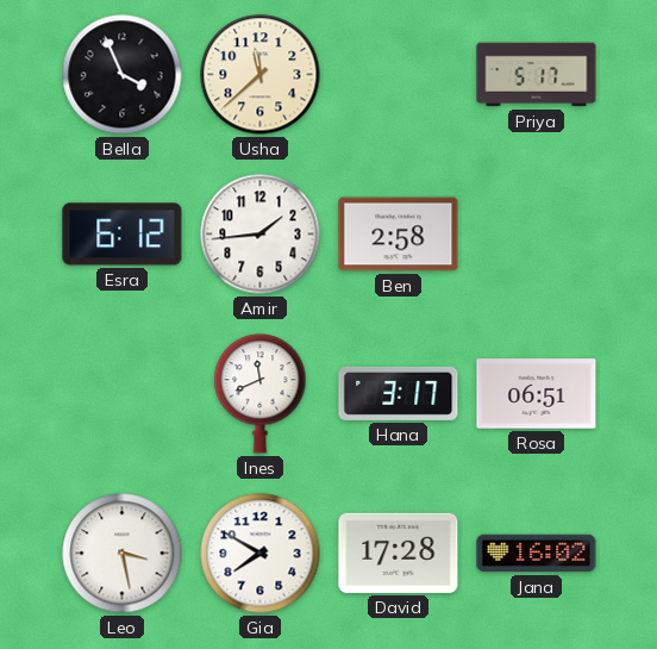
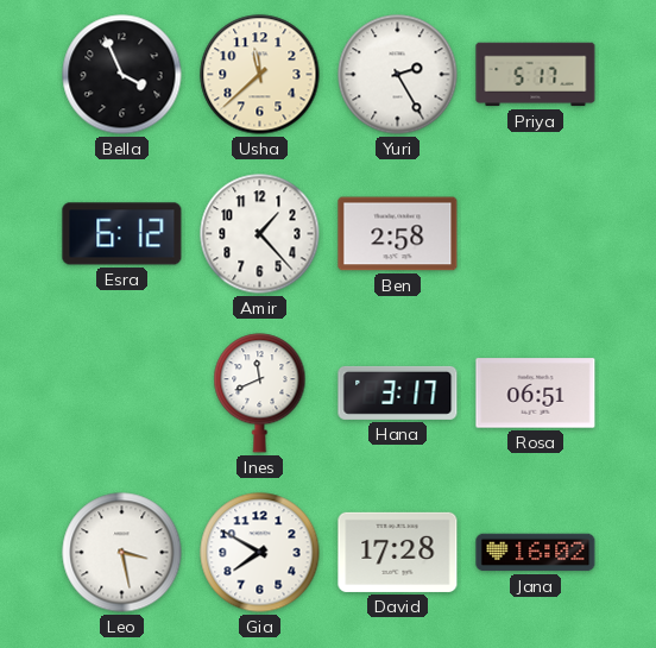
Yuri: none -> 2:25
Amir: 1:44 -> 1:23
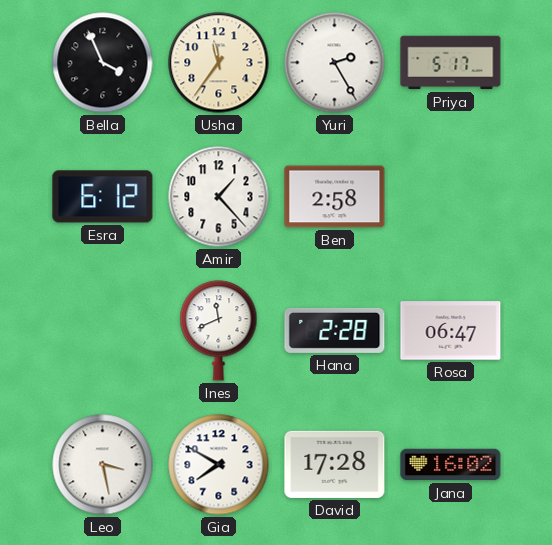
Usha: 11:38 -> 11:36
Hana: 3:17 -> 2:28
Rosa: 06:51 -> 06:47
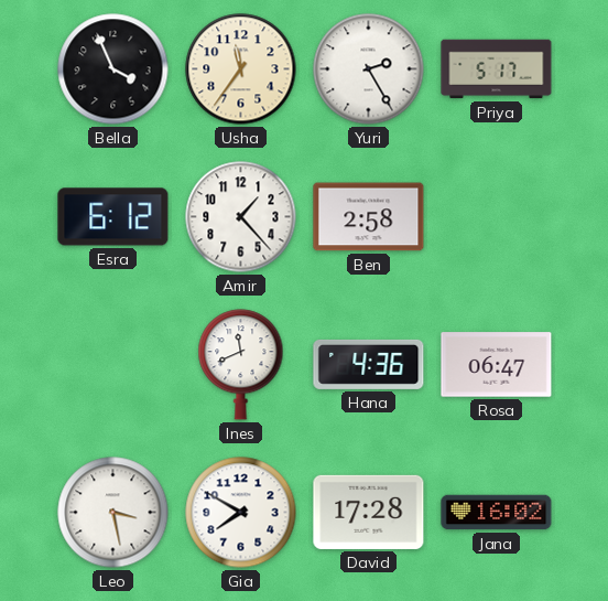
Hana: 2:28 -> 4:36
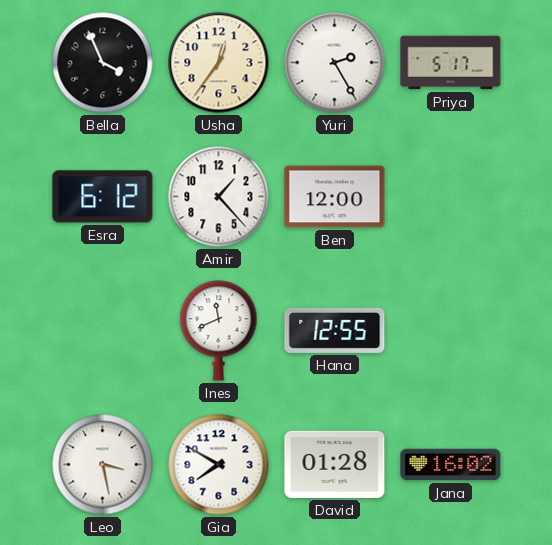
Usha: 11:36 -> 12:36
Ben: 2:58 -> 12:00
Hana: 4:36 -> 12:55
Rosa: 06:47 -> none
David: 17:28 -> 01:28
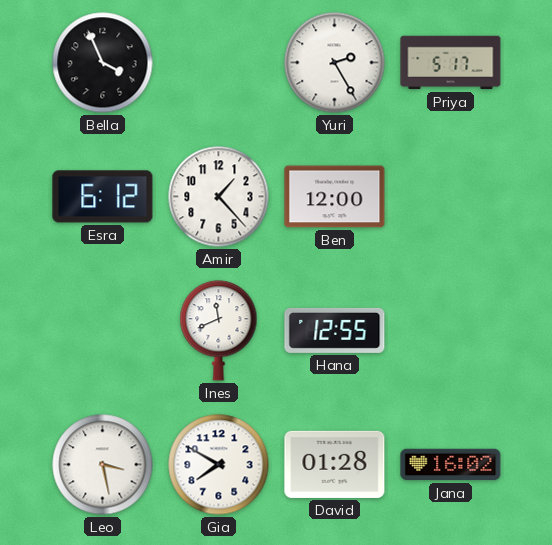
Usha: 12:36 -> none
